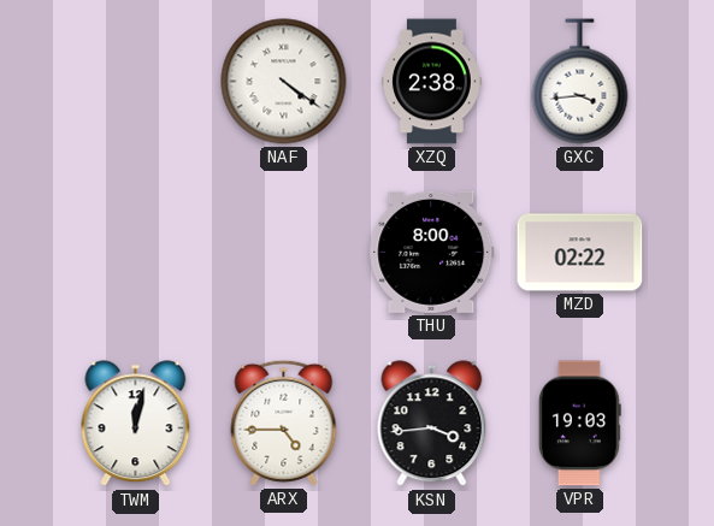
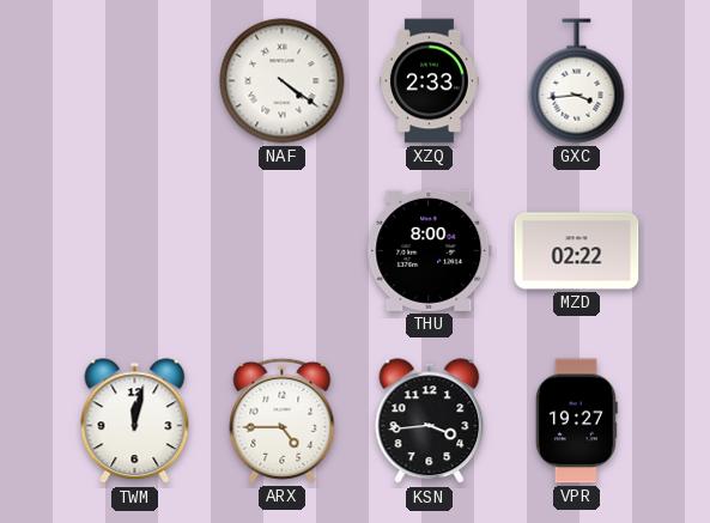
XZQ: 2:38 -> 2:33
VPR: 19:03 -> 19:27
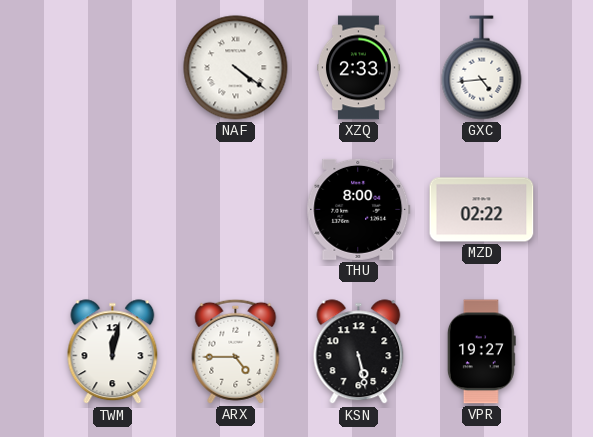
GXC: 3:44 -> 4:44
KSN: 3:44 -> 5:28
